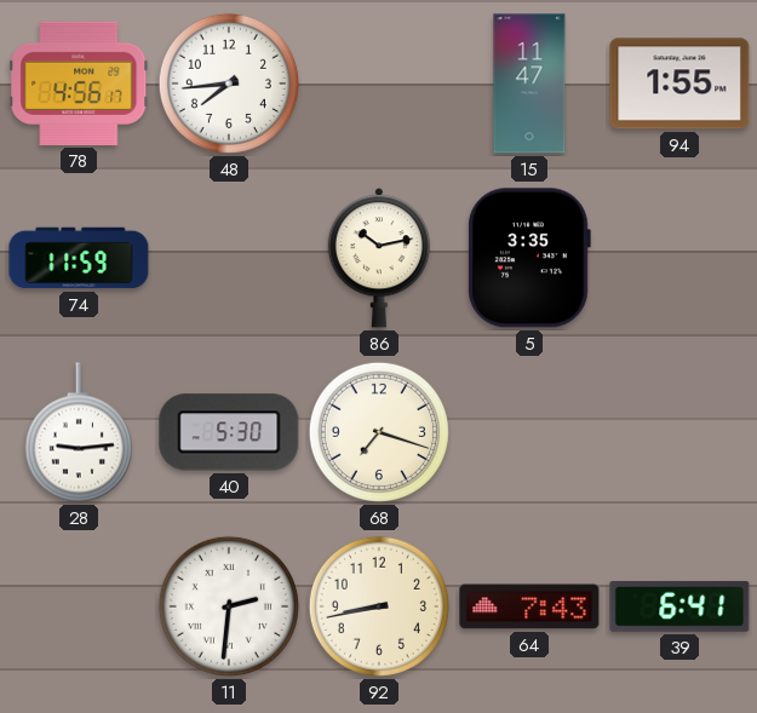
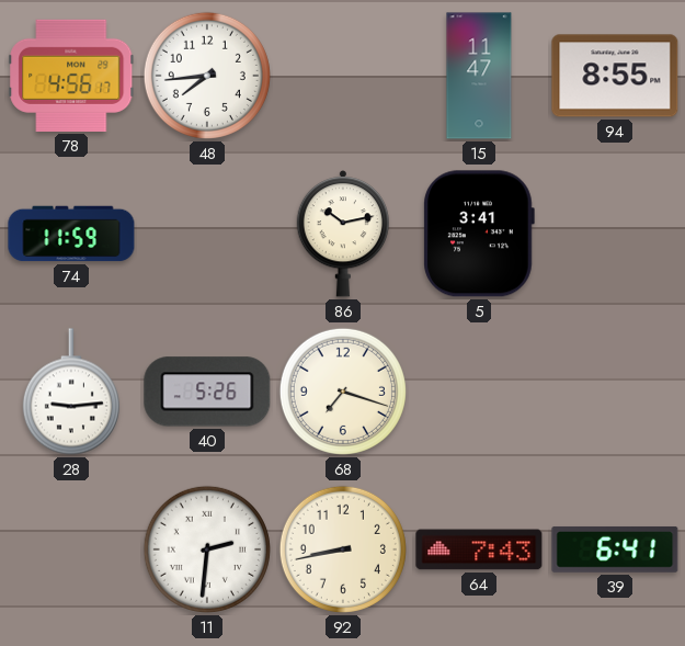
94: 1:55 -> 8:55
5: 3:35 -> 3:41
40: 5:30 -> 5:26
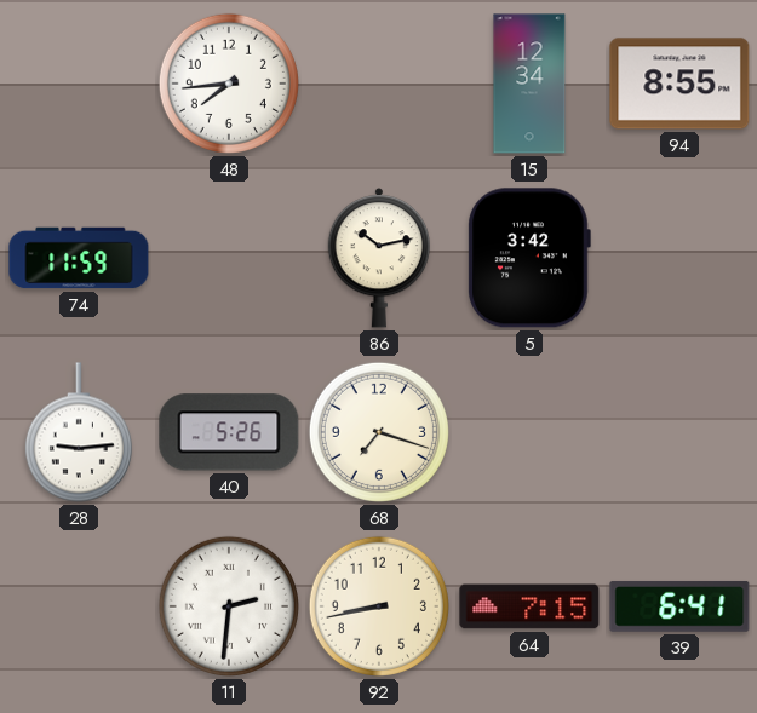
78: 4:56 -> none
15: 11:47 -> 12:34
5: 3:41 -> 3:42
64: 7:43 -> 7:15
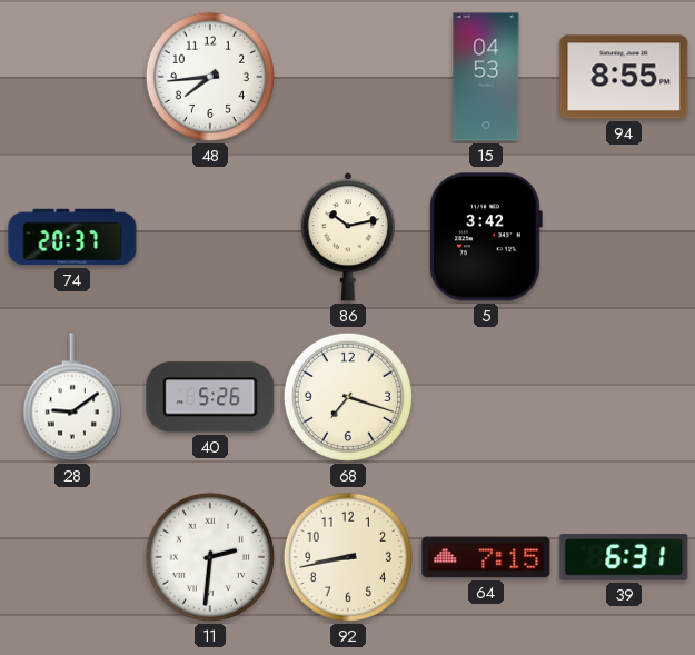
15: 12:34 -> 04:53
74: 11:59 -> 20:37
28: 9:14 -> 9:09
39: 6:41 -> 6:31
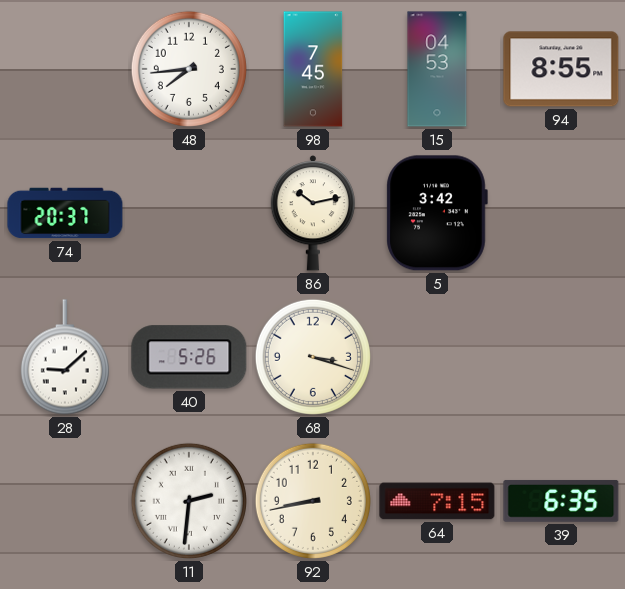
98: none -> 7:45
28: 9:09 -> 9:08
68: 7:18 -> 3:18
39: 6:31 -> 6:35
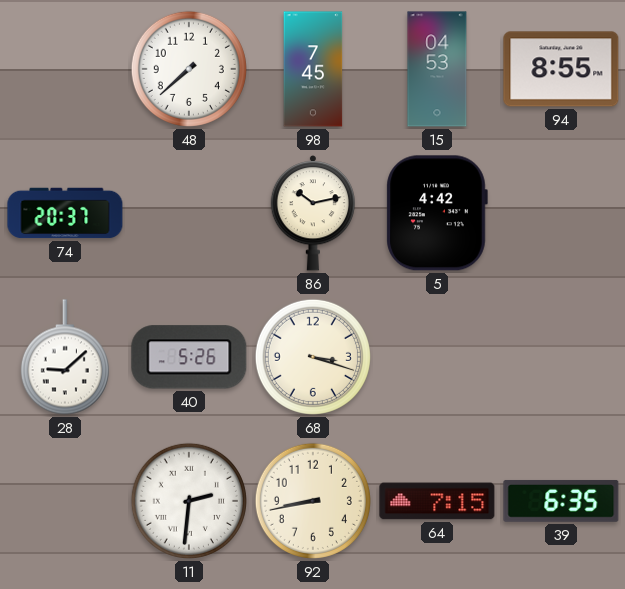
48: 7:44 -> 7:38
5: 3:42 -> 4:42
